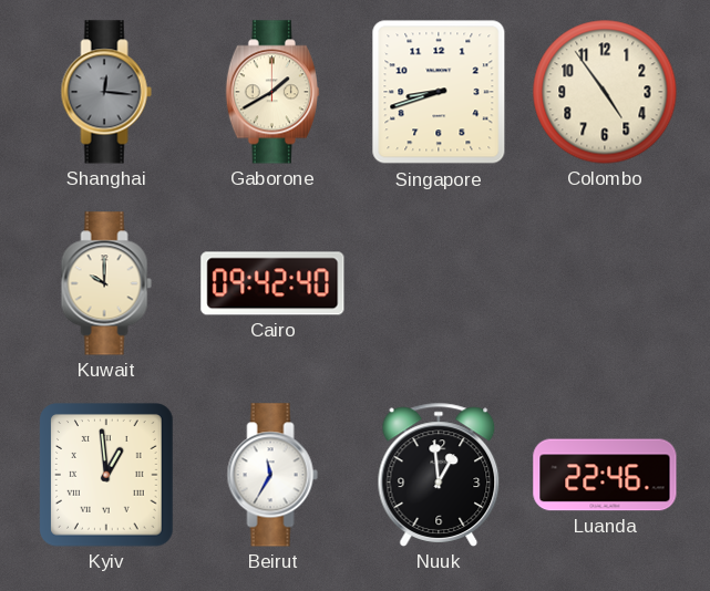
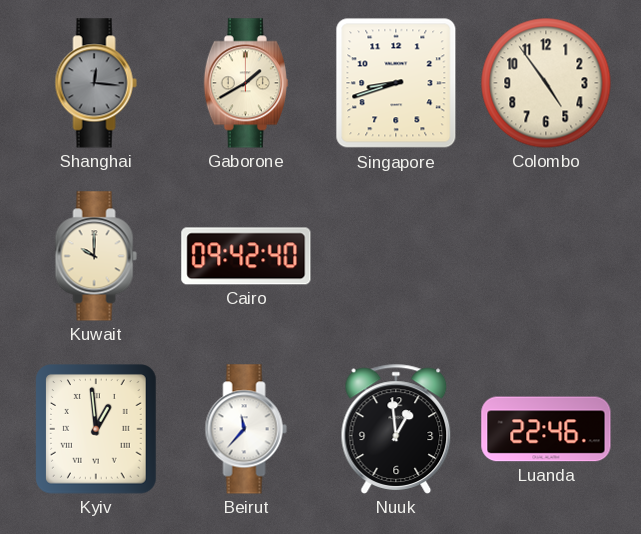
Beirut: 11:35 -> 11:37
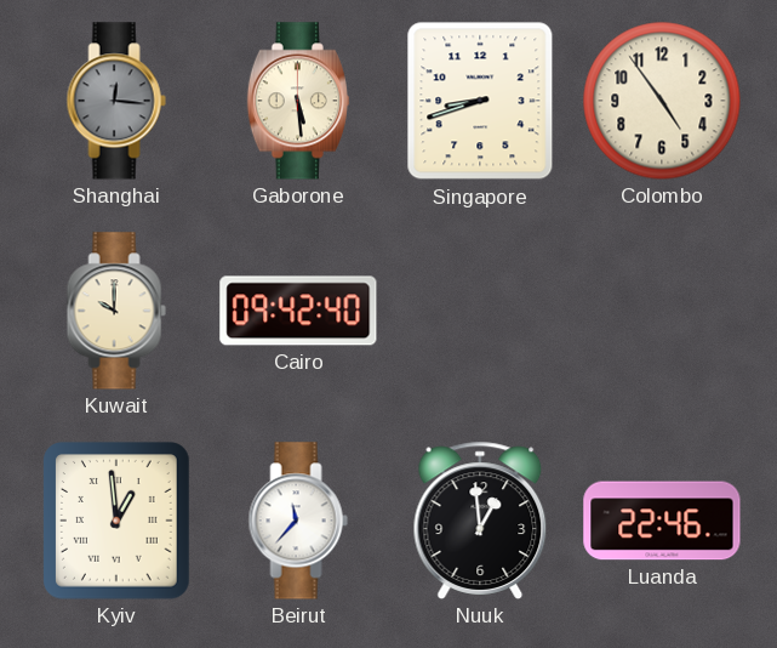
Gaborone: 1:40 -> 5:29
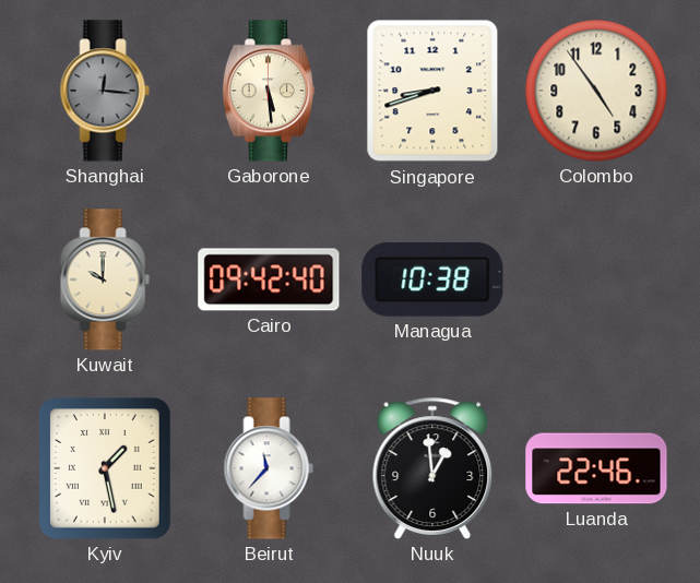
Managua: none -> 10:38
Kyiv: 12:59 -> 1:28
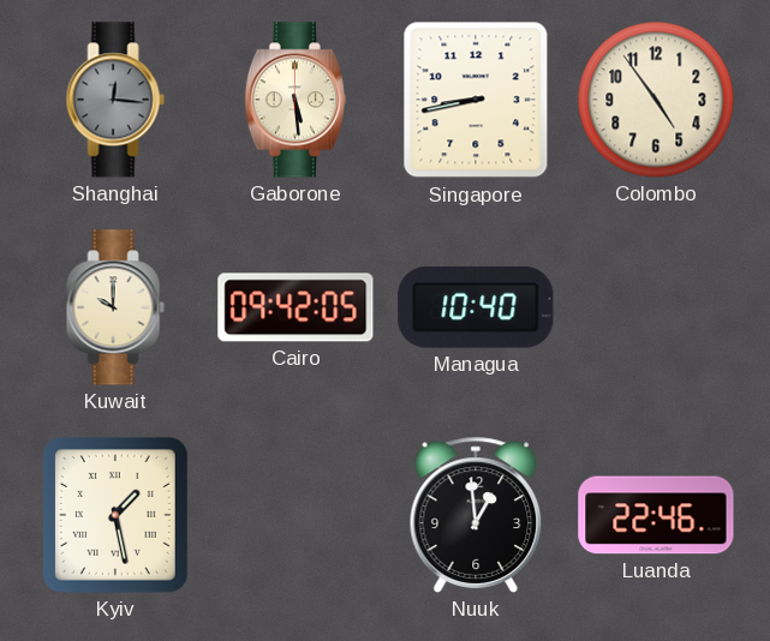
Singapore: 8:42 -> 8:43
Cairo: 09:42:40 -> 09:42:05
Managua: 10:38 -> 10:40
Beirut: 11:37 -> none
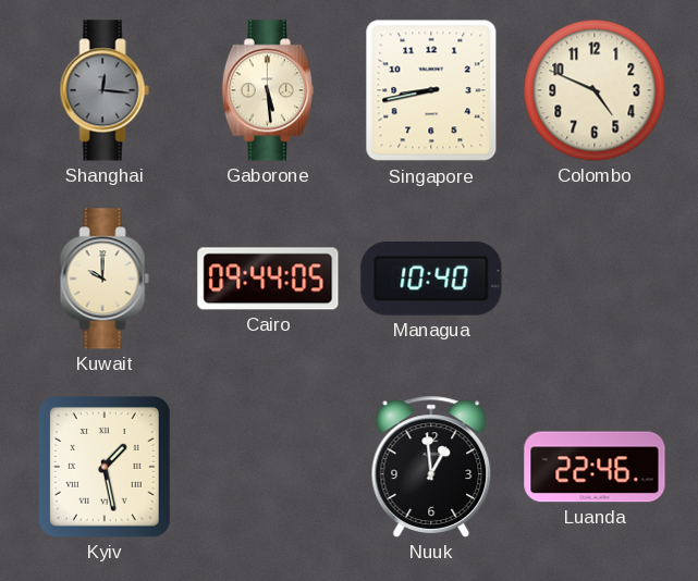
Colombo: 4:54 -> 4:49
Cairo: 09:42 -> 09:44
